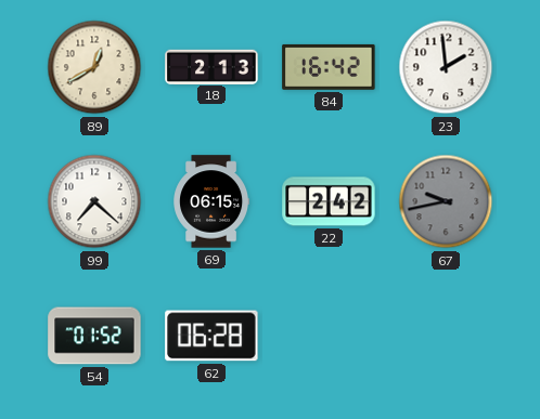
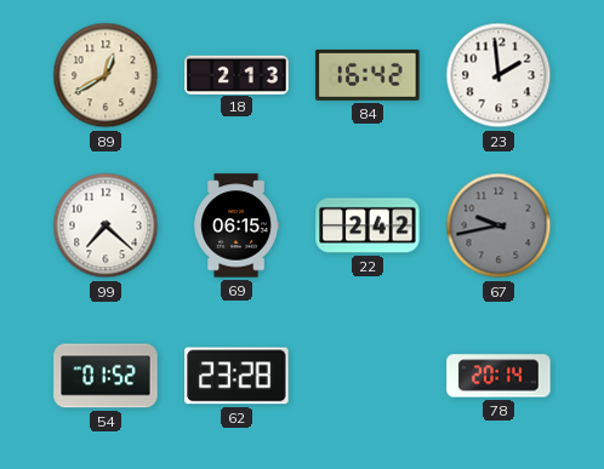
62: 06:28 -> 23:28
78: none -> 20:14
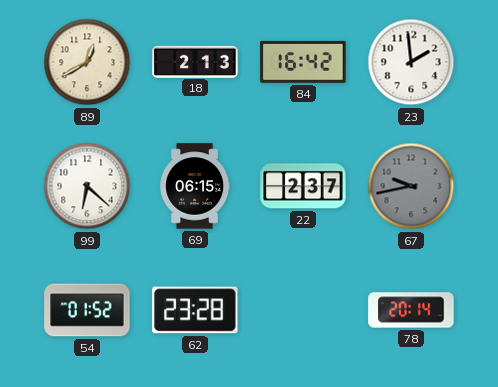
99: 7:22 -> 6:22
22: 2:42 -> 2:37
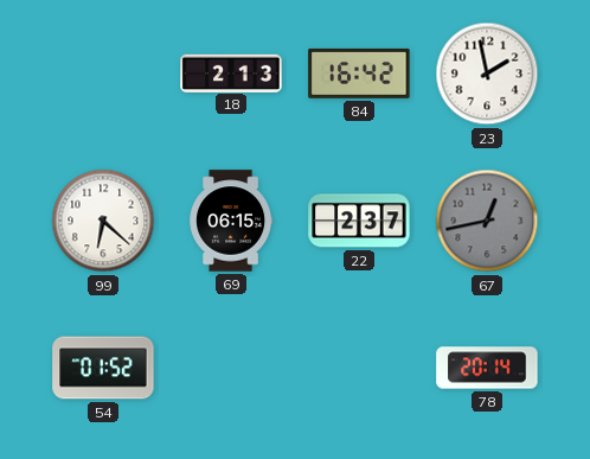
89: 12:40 -> none
23: 1:59 -> 1:58
67: 9:43 -> 12:43
62: 23:28 -> none
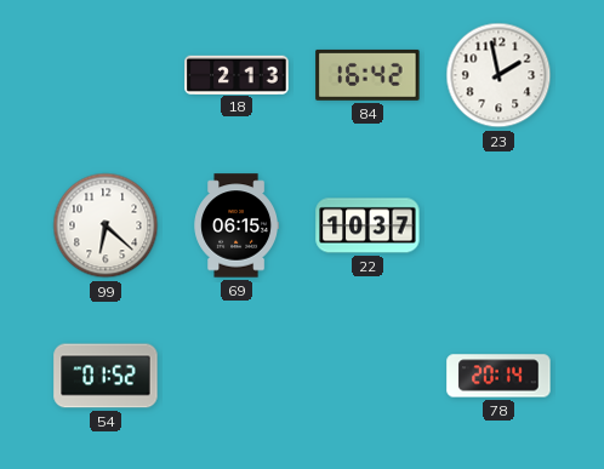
22: 2:37 -> 10:37
67: 12:43 -> none
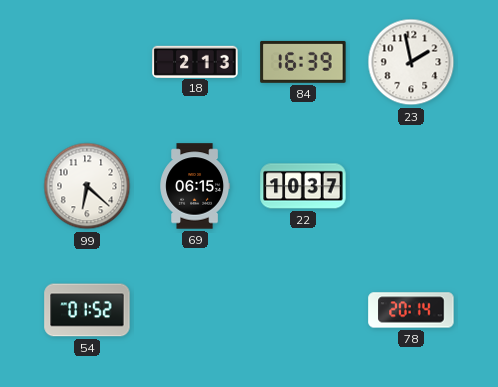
84: 16:42 -> 16:39
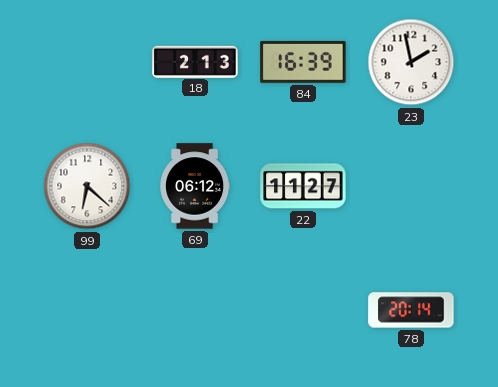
69: 06:15 -> 06:12
22: 10:37 -> 11:27
54: 01:52 -> none
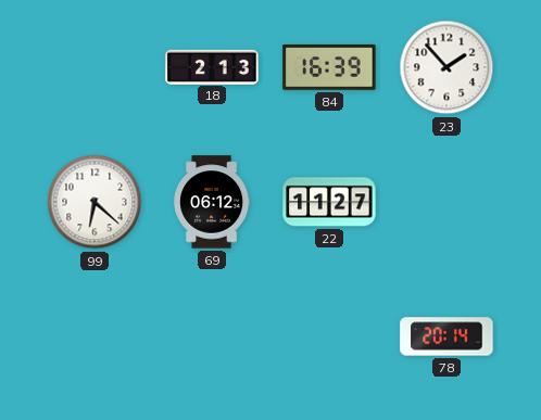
23: 1:58 -> 1:53
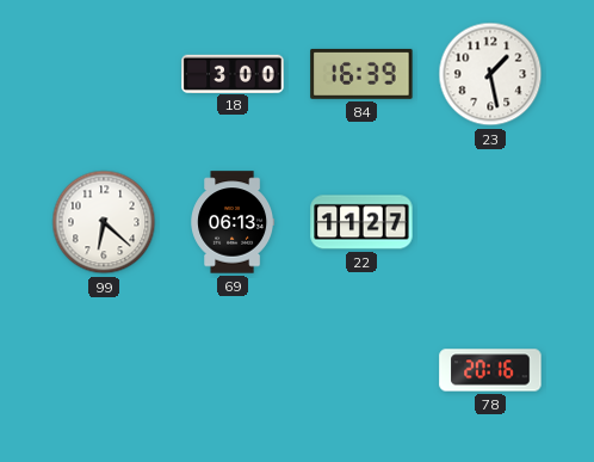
18: 2:13 -> 3:00
23: 1:53 -> 1:28
69: 06:12 -> 06:13
78: 20:14 -> 20:16
